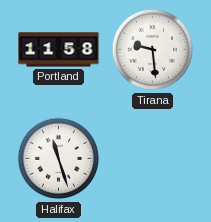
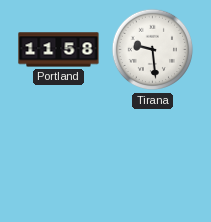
Halifax: 11:27 -> none
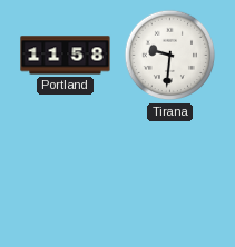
Tirana: 9:29 -> 9:31
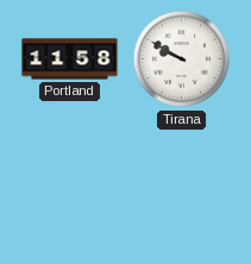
Tirana: 9:31 -> 9:50
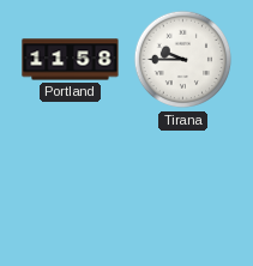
Tirana: 9:50 -> 9:45
